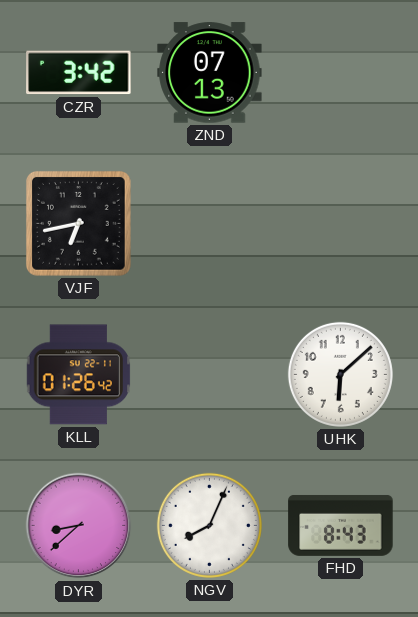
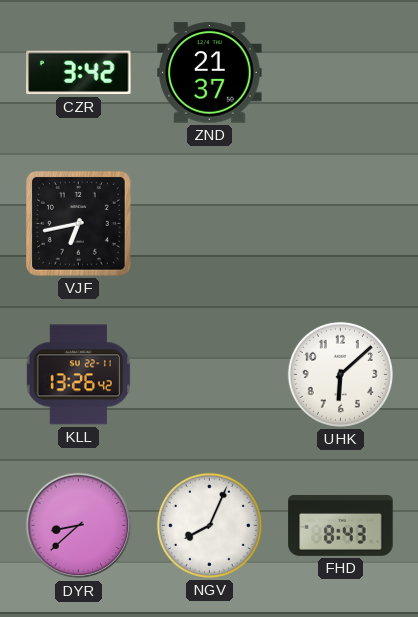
ZND: 07:13 -> 21:37
KLL: 01:26 -> 13:26
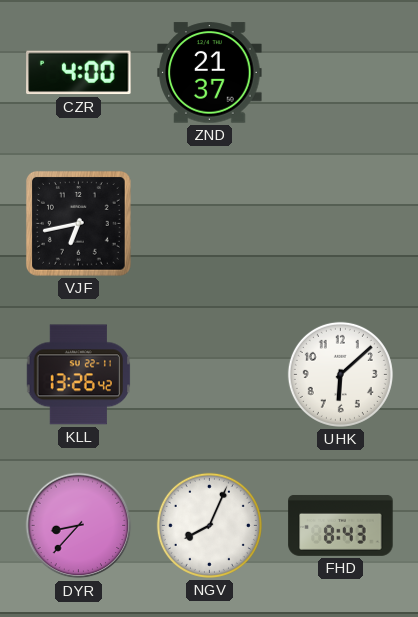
CZR: 3:42 -> 4:00
DYR: 8:38 -> 8:37
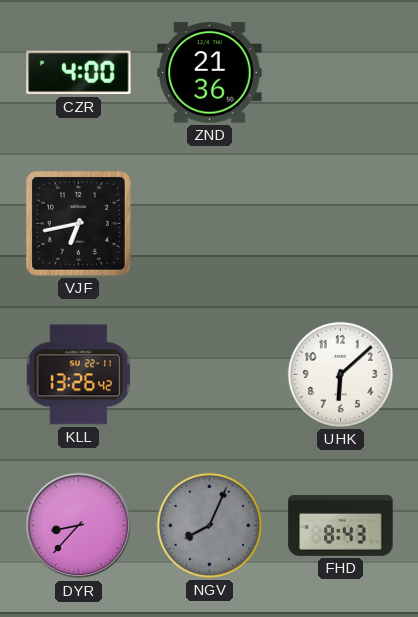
ZND: 21:37 -> 21:36
NGV dial: white -> grey
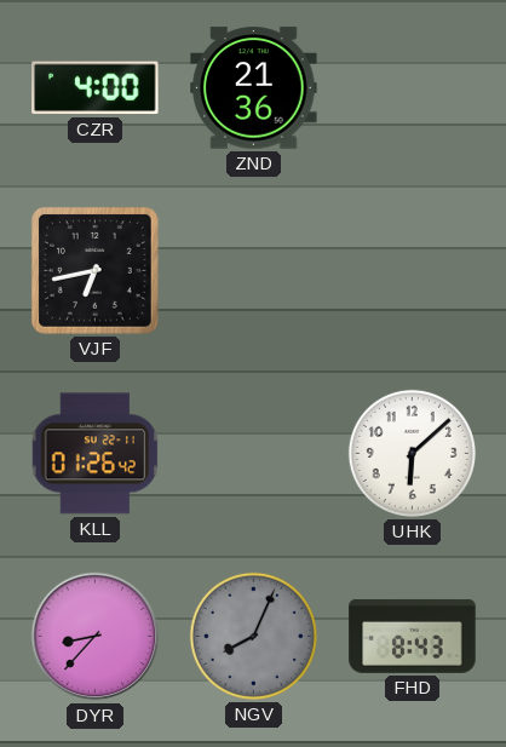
KLL: 13:26 -> 01:26
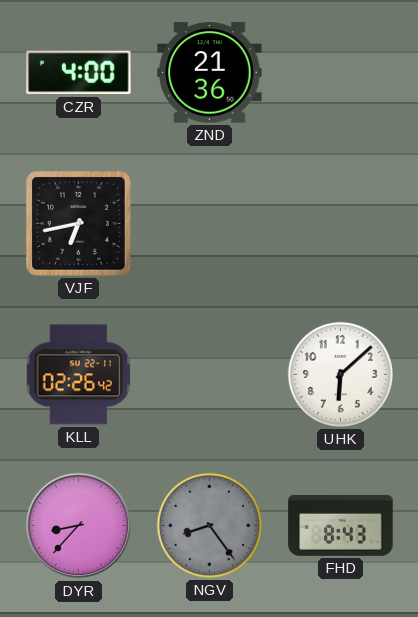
KLL: 01:26 -> 02:26
NGV: 8:04 -> 8:24
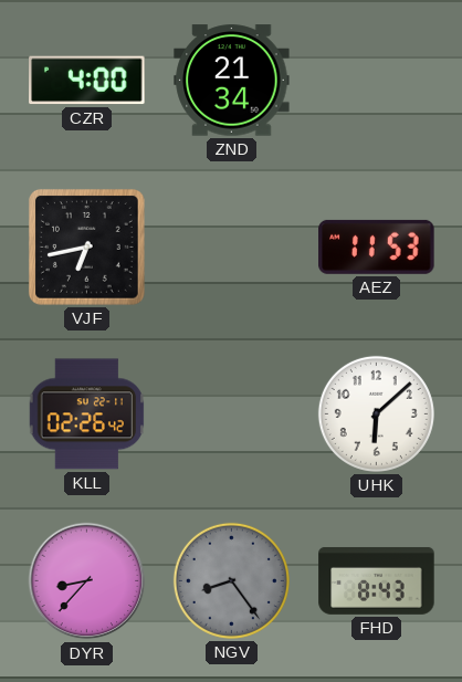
ZND: 21:36 -> 21:34
AEZ: none -> 11:53
